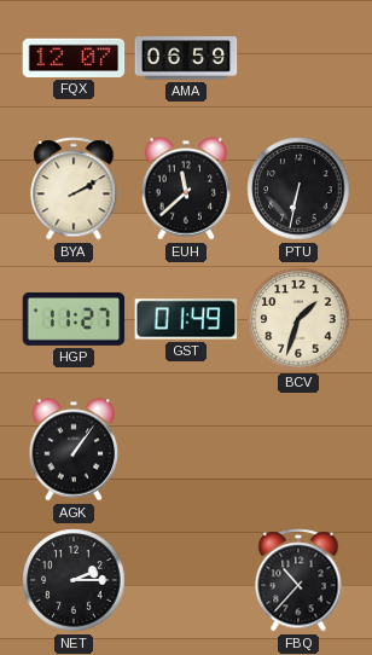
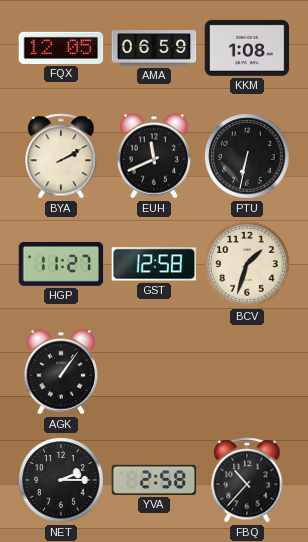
FQX: 12:07 -> 12:05
KKM: none -> 1:08
EUH: 11:38 -> 11:41
GST: 01:49 -> 12:58
YVA: none -> 2:58
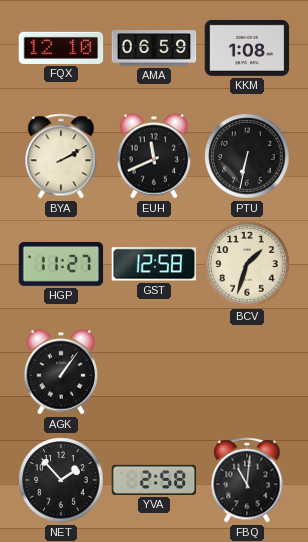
FQX: 12:05 -> 12:10
NET: 2:15 -> 1:53
FBQ: 10:37 -> 11:01
